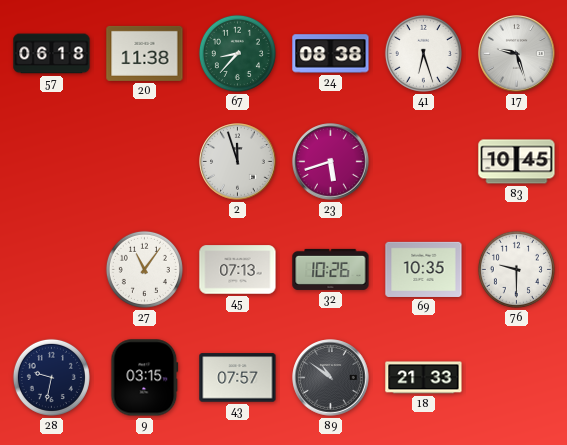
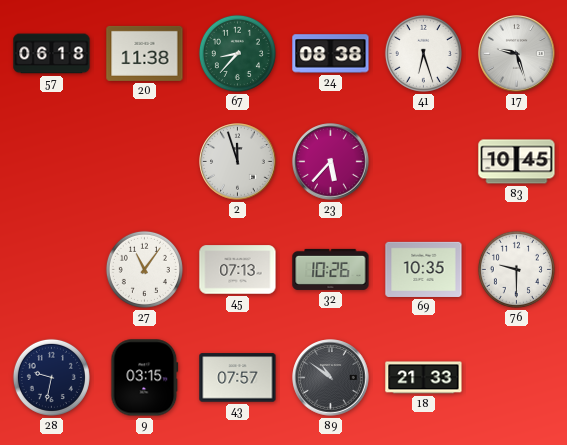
23: 5:42 -> 5:37
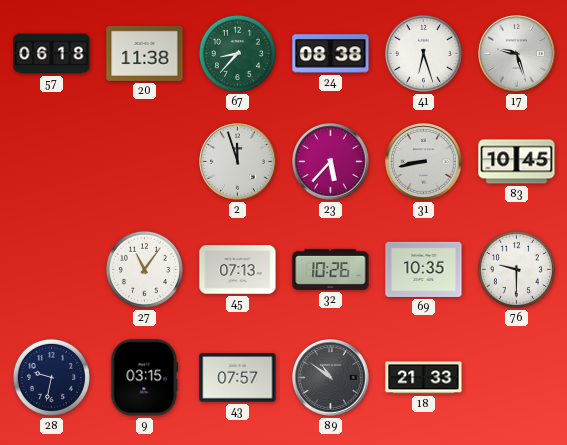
31: none -> 8:43
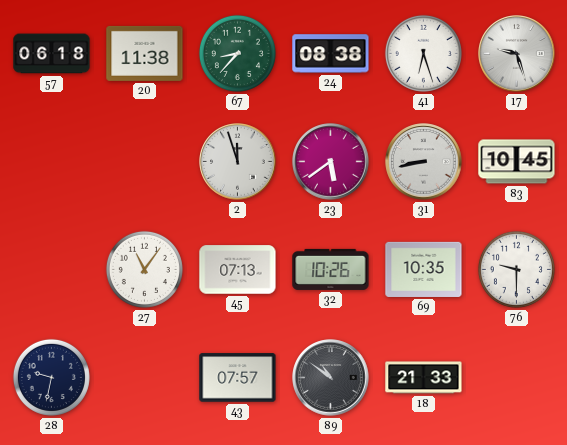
23: 5:37 -> 5:39
9: 03:15 -> none
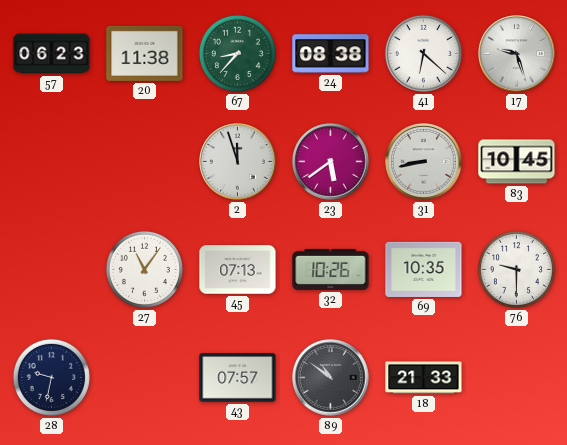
57: 06:18 -> 06:23
41: 6:27 -> 6:22
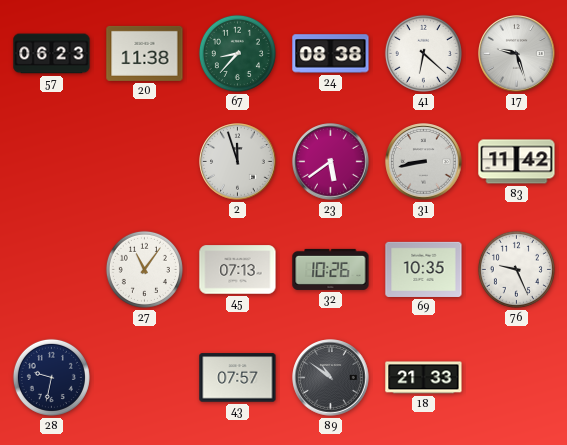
83: 10:45 -> 11:42
76: 9:30 -> 9:26
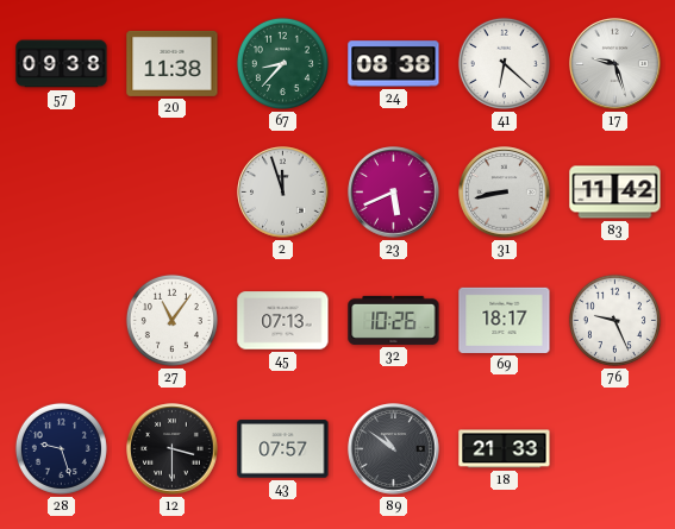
57: 06:23 -> 09:38
23: 5:39 -> 5:41
69: 10:35 -> 18:17
28: 9:32 -> 9:27
12: none -> 3:30
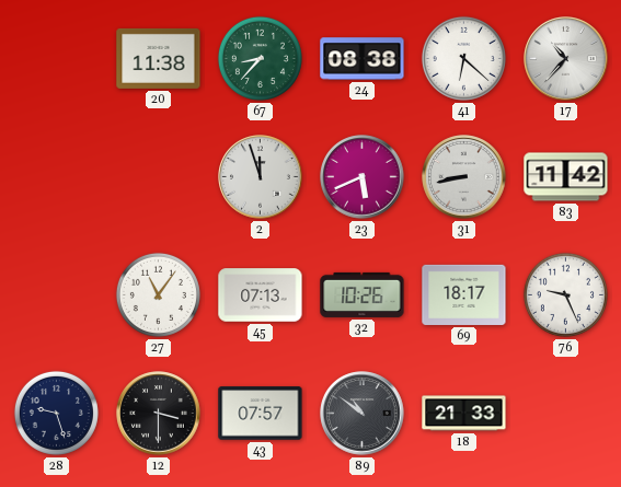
57: 09:38 -> none
17: 9:27 -> 10:37
